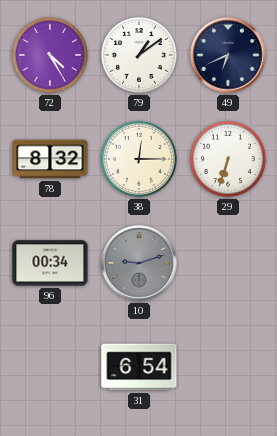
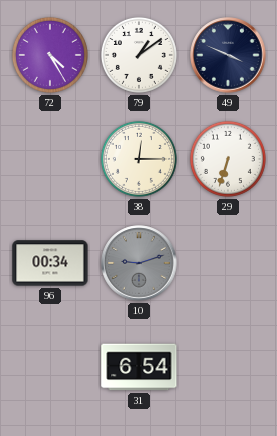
49: 6:41 -> 3:49
78: 8:32 -> none
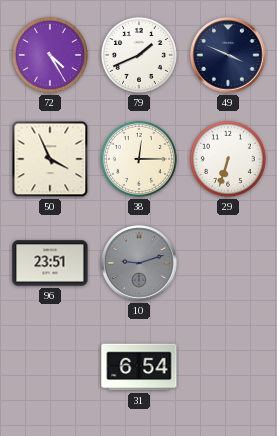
79: 1:09 -> 1:41
50: none -> 3:56
96: 00:34 -> 23:51
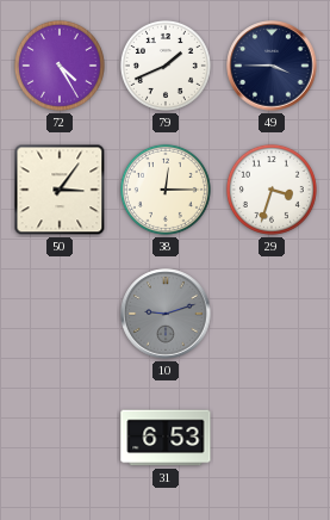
49: 3:49 -> 3:45
50: 3:56 -> 3:06
29: 6:33 -> 3:33
96: 23:51 -> none
31: 6:54 -> 6:53
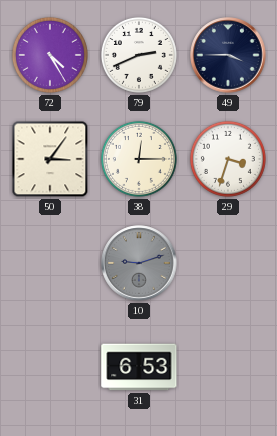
79: 1:41 -> 2:41
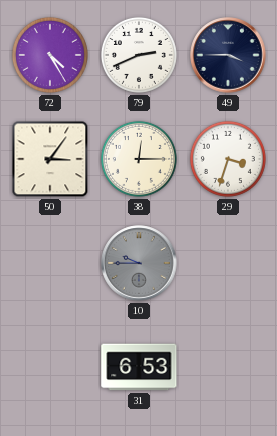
10: 9:12 -> 9:45
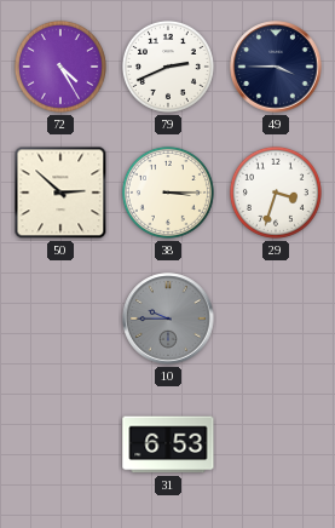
50: 3:06 -> 2:52
38: 12:15 -> 3:15
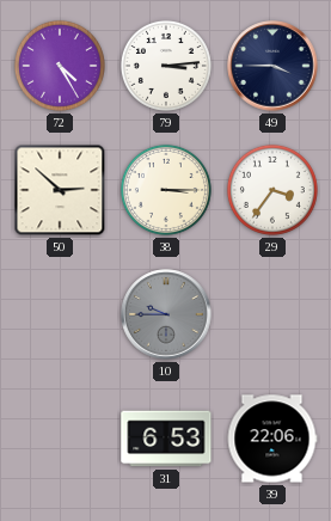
79: 2:41 -> 3:14
29: 3:33 -> 3:36
39: none -> 22:06
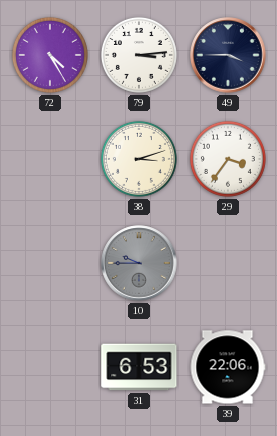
50: 2:52 -> none
38: 3:15 -> 3:12
